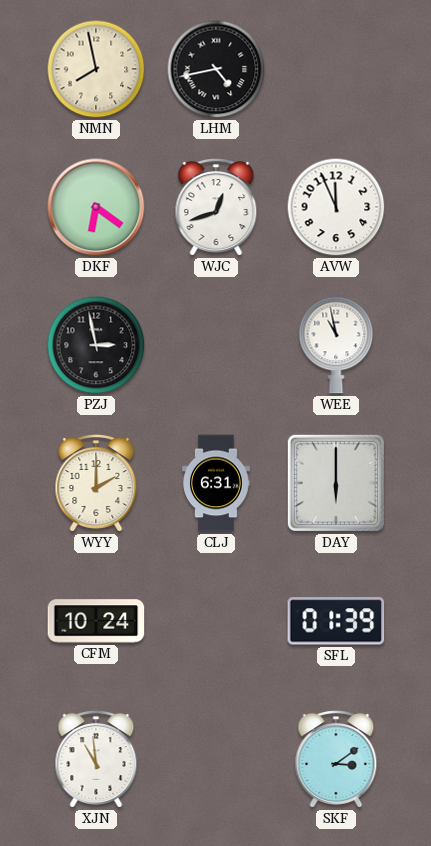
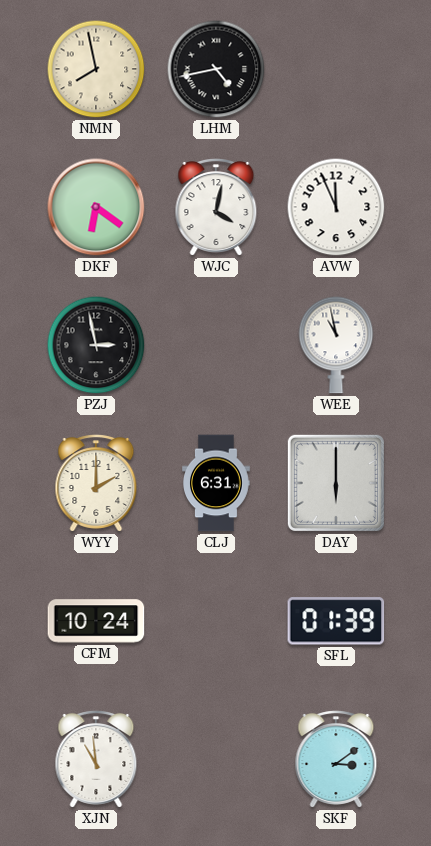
WJC: 12:42 -> 4:02
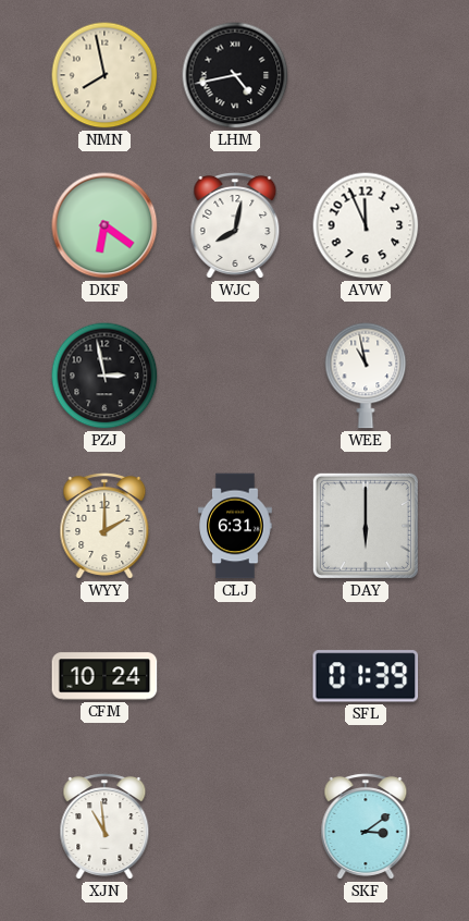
WJC: 4:02 -> 8:02
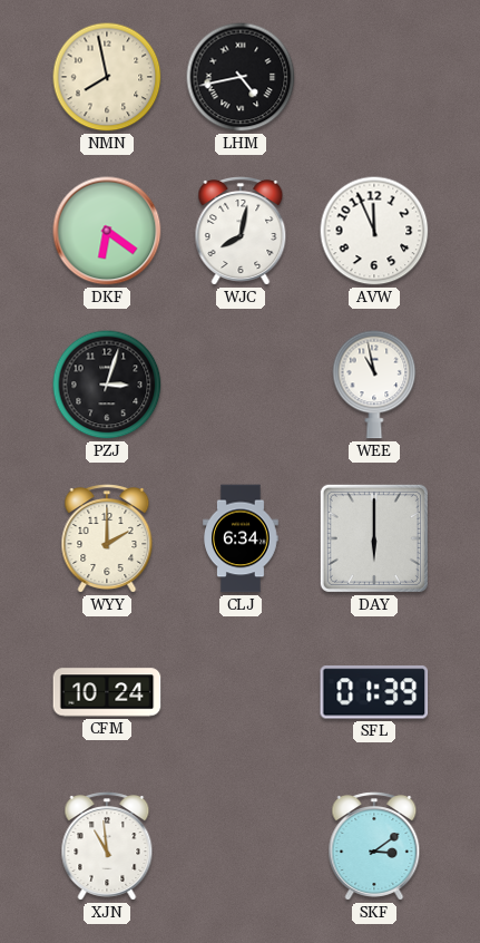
PZJ: 2:58 -> 3:03
CLJ: 6:31 -> 6:34
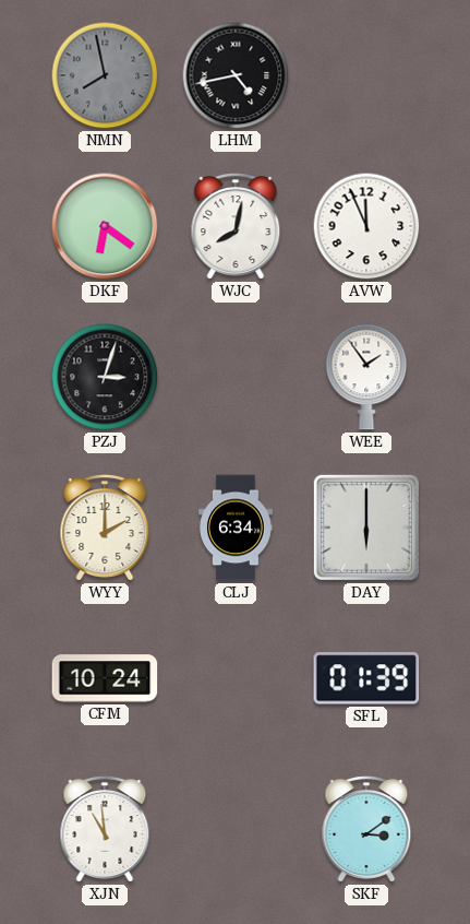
NMN dial: cream -> grey
WEE: 10:58 -> 1:54
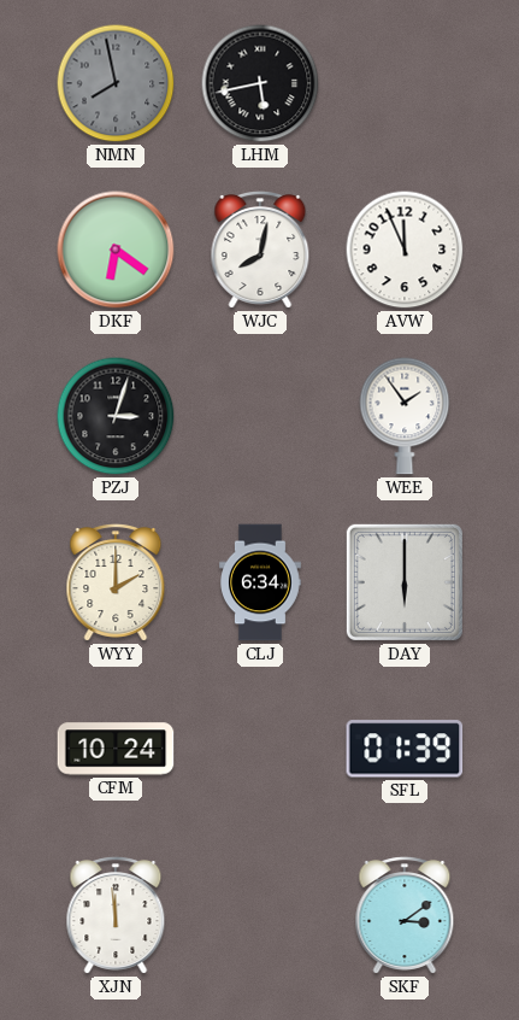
LHM: 4:43 -> 5:43
XJN: 10:59 -> 11:59
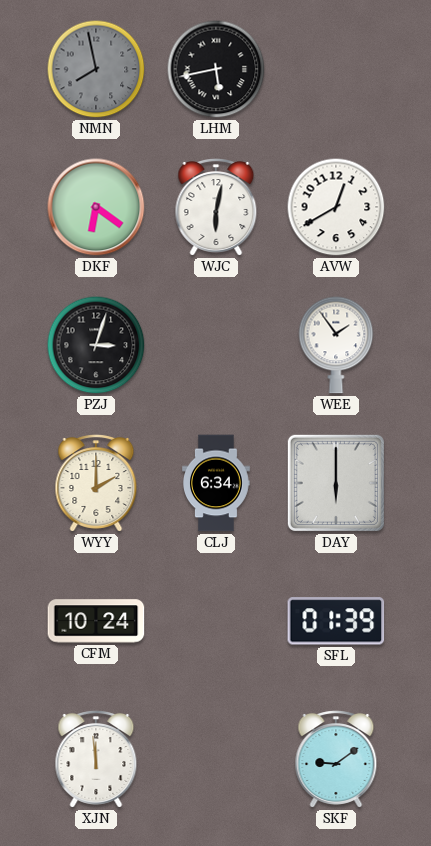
WJC: 8:02 -> 6:02
AVW: 11:56 -> 12:40
SKF: 3:09 -> 9:09
